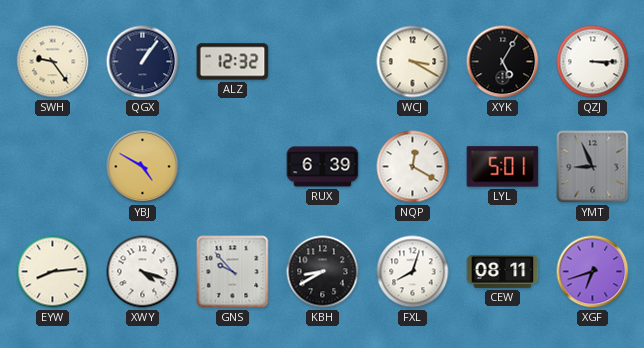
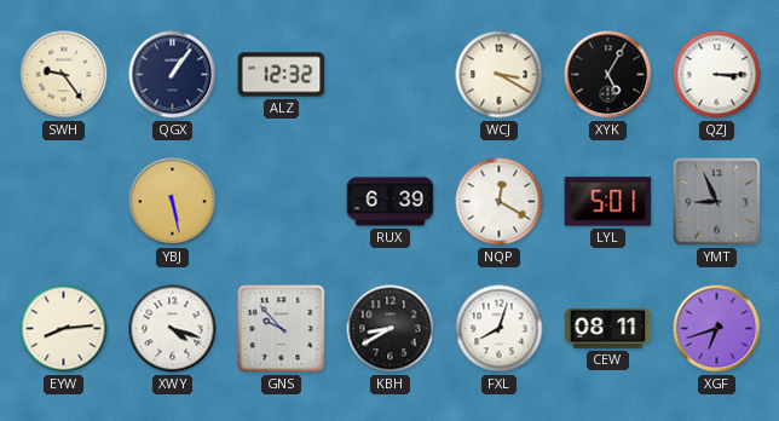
YBJ: 4:50 -> 5:28
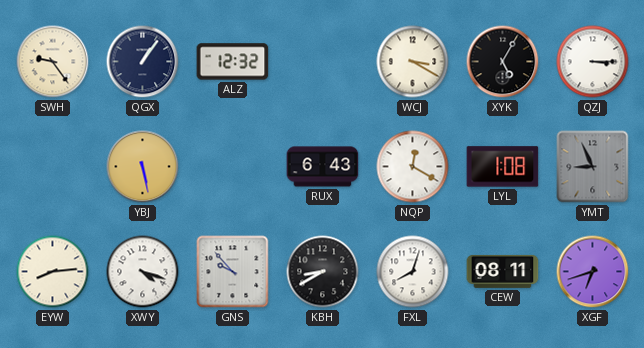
RUX: 6:39 -> 6:43
LYL: 5:01 -> 1:08
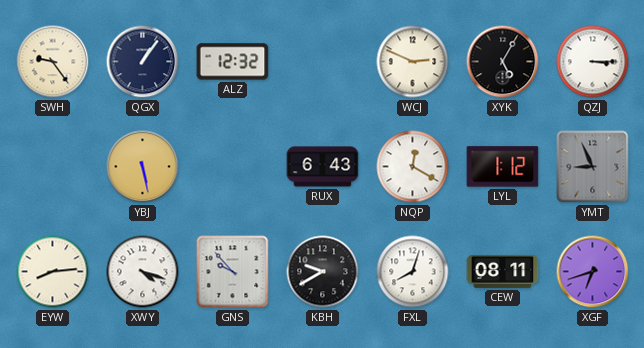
WCJ: 3:20 -> 2:49
LYL: 1:08 -> 1:12
KBH: 8:40 -> 9:40
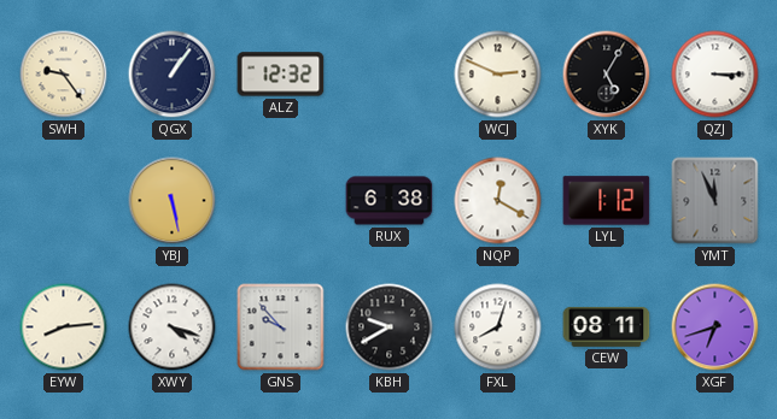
RUX: 6:43 -> 6:38
YMT: 8:56 -> 11:56
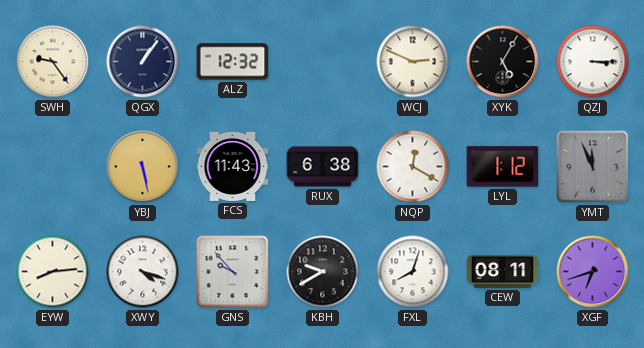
FCS: none -> 11:43
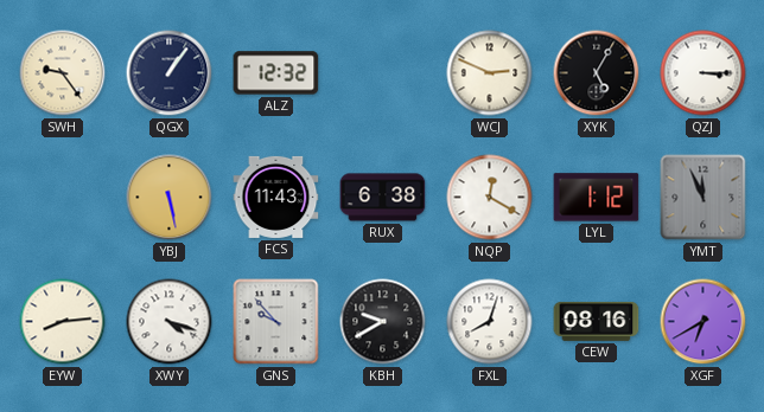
CEW: 08:11 -> 08:16
XGF: 6:42 -> 6:40
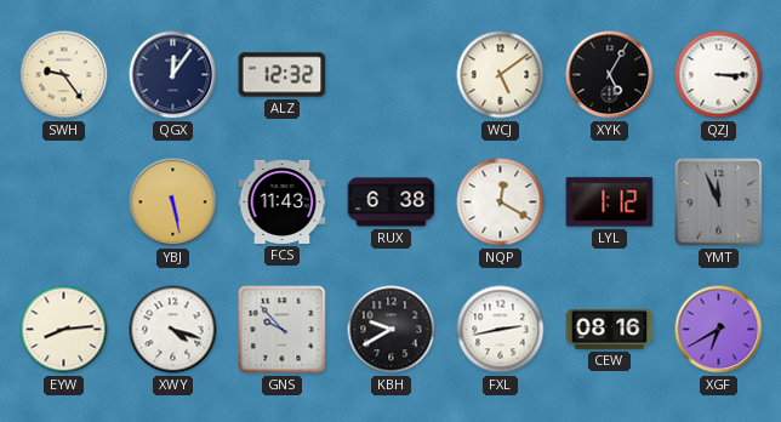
QGX: 1:06 -> 12:06
WCJ: 2:49 -> 5:09
FXL: 8:03 -> 2:43
